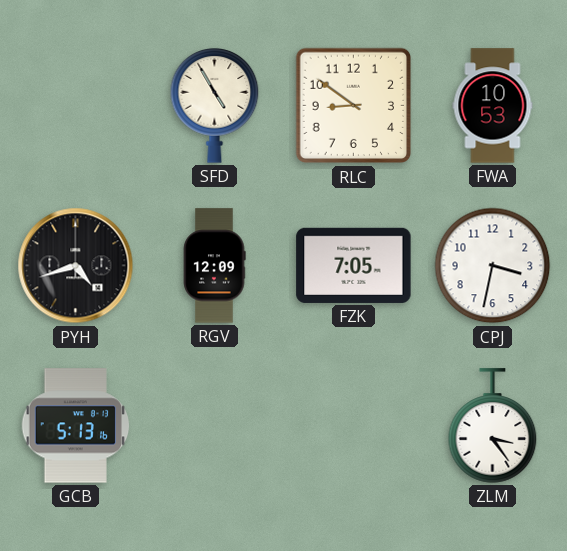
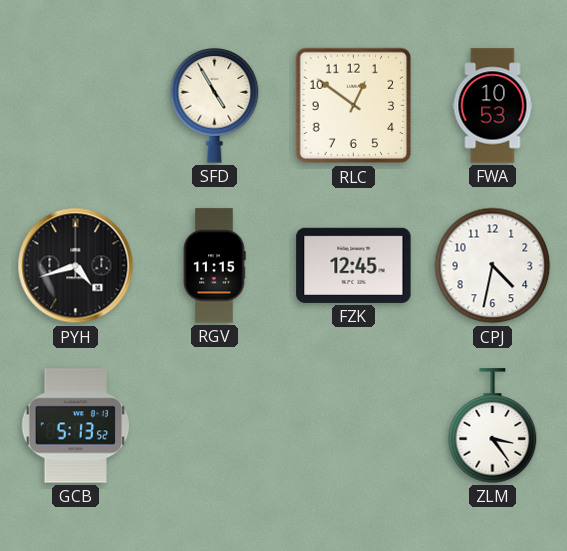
RLC: 8:51 -> 12:51
RGV: 12:09 -> 11:15
FZK: 7:05 -> 12:45
CPJ: 3:32 -> 4:32
GCB: 5:13:16 -> 5:13:52
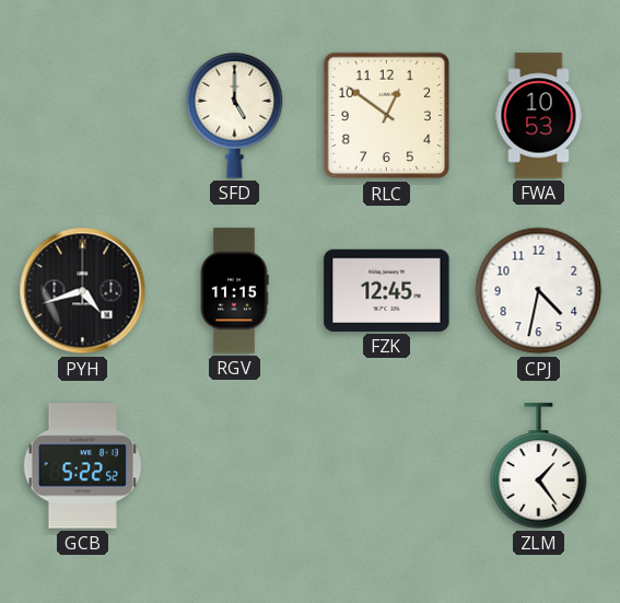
SFD: 4:55 -> 5:00
GCB: 5:13 -> 5:22
ZLM: 3:24 -> 1:24
